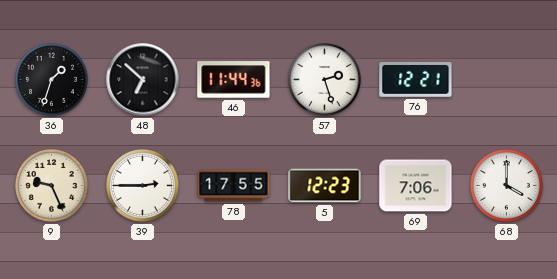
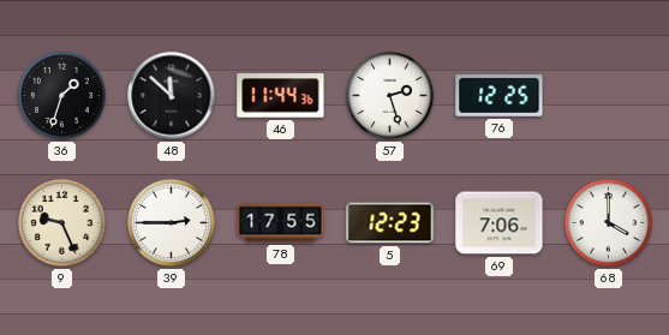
48: 6:52 -> 11:52
76: 12:21 -> 12:25
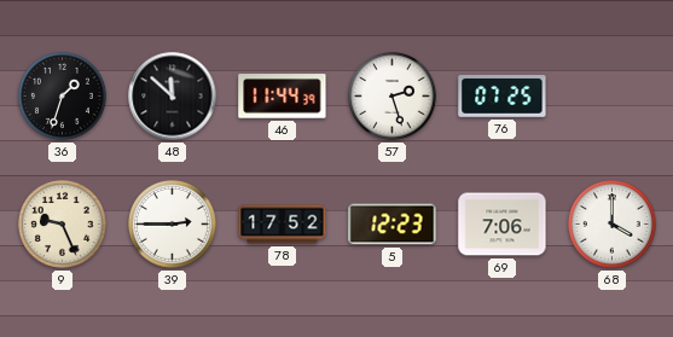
46: 11:44:36 -> 11:44:39
76: 12:25 -> 07:25
78: 17:55 -> 17:52
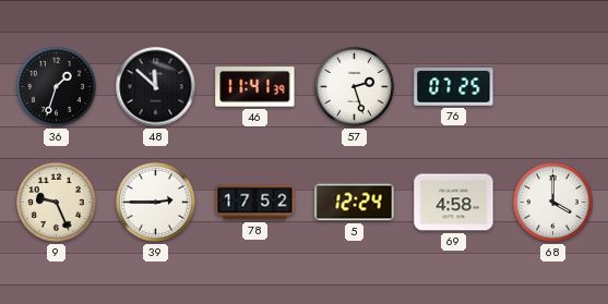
46: 11:44 -> 11:41
5: 12:23 -> 12:24
69: 7:06 -> 4:58
